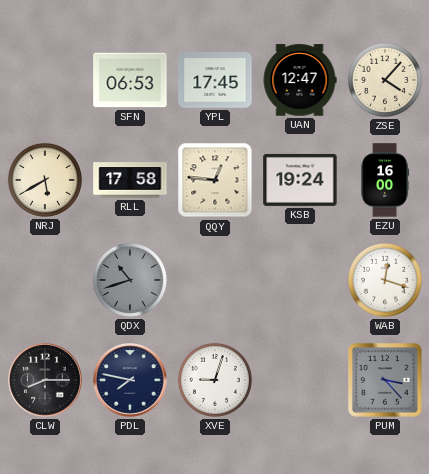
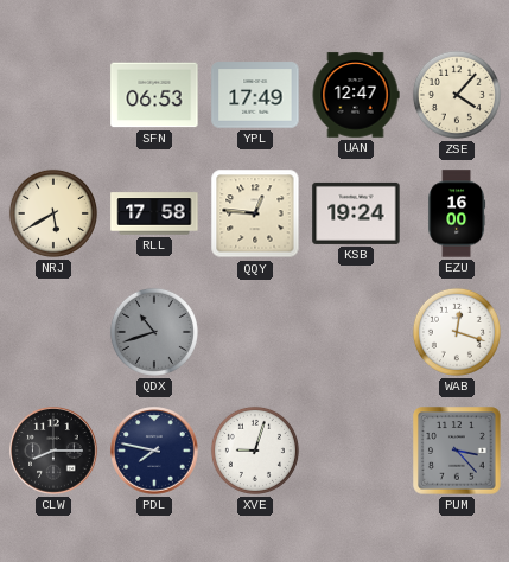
YPL: 17:45 -> 17:49
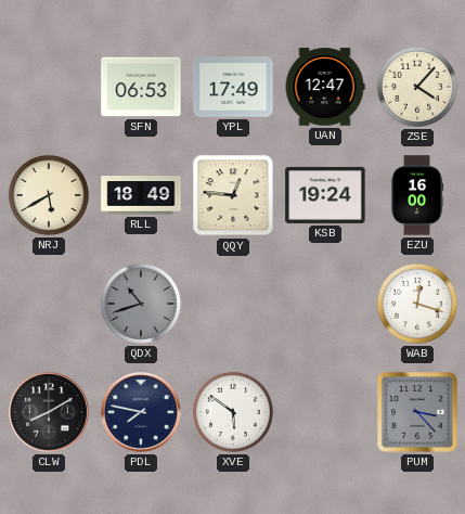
RLL: 17:58 -> 18:49
CLW: 8:15 -> 8:10
XVE: 9:03 -> 5:51
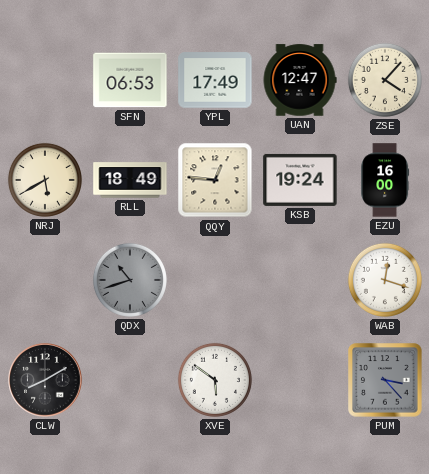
PDL: 7:47 -> none
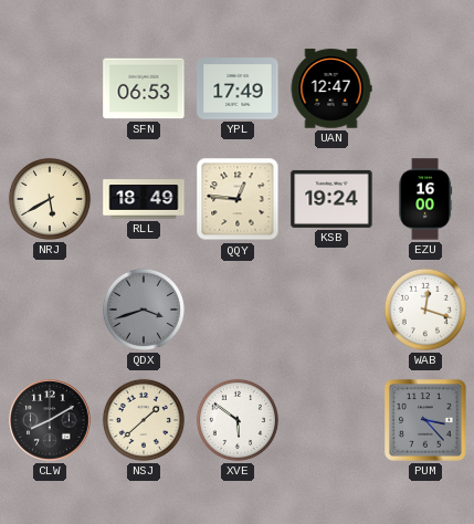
ZSE: 4:07 -> none
QDX: 10:42 -> 3:42
NSJ: none -> 1:38
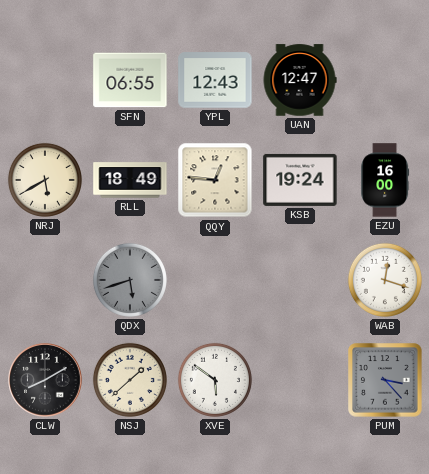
SFN: 06:53 -> 06:55
YPL: 17:49 -> 12:43
QDX: 3:42 -> 5:42
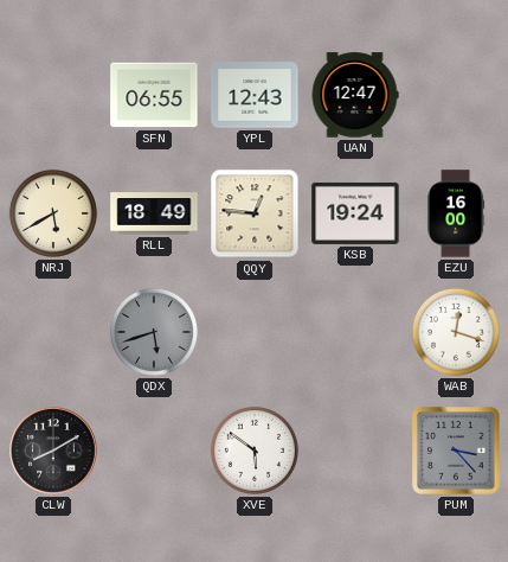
NSJ: 1:38 -> none
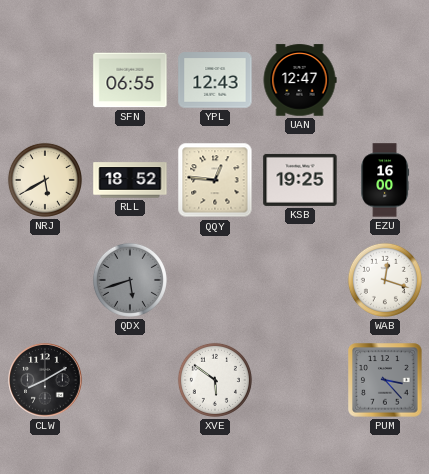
RLL: 18:49 -> 18:52
KSB: 19:24 -> 19:25
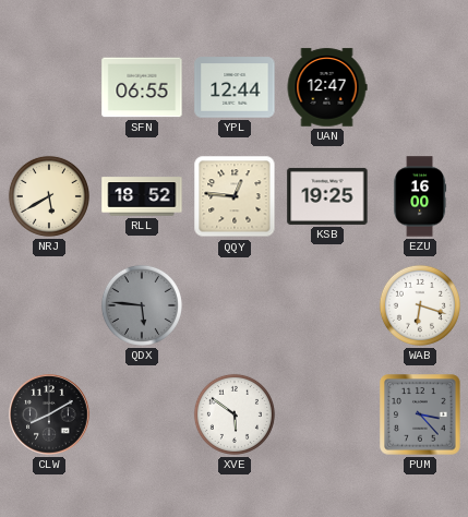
YPL: 12:43 -> 12:44
QDX: 5:42 -> 5:46
WAB: 12:18 -> 6:18
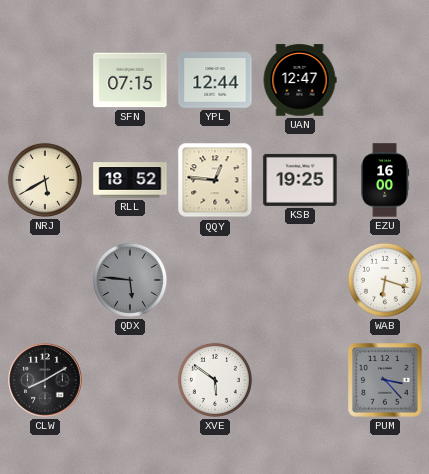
SFN: 06:55 -> 07:15
